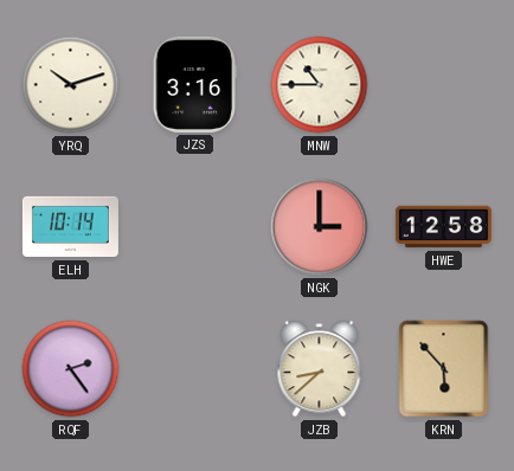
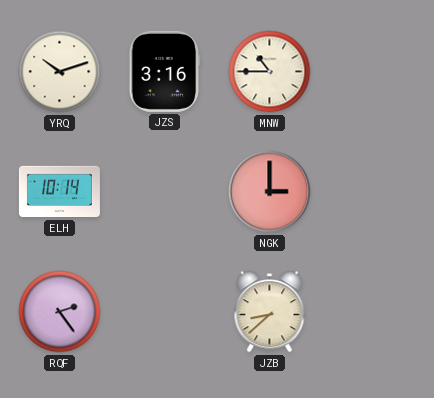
HWE: 12:58 -> none
KRN: 5:53 -> none
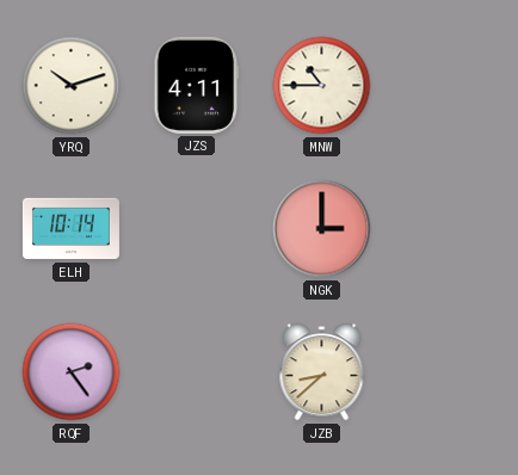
JZS: 3:16 -> 4:11
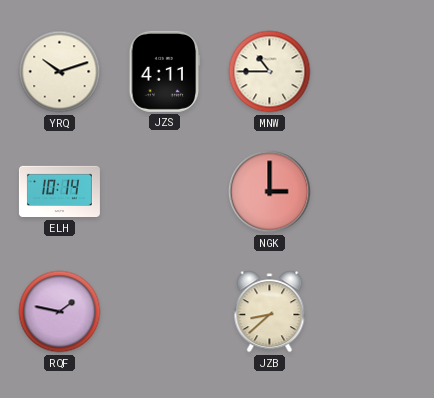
RQF: 2:24 -> 1:47
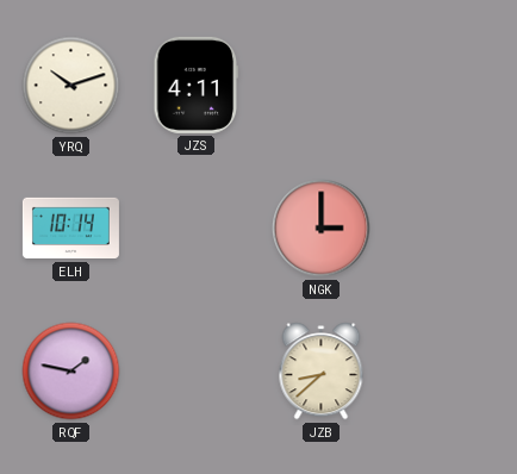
MNW: 10:45 -> none
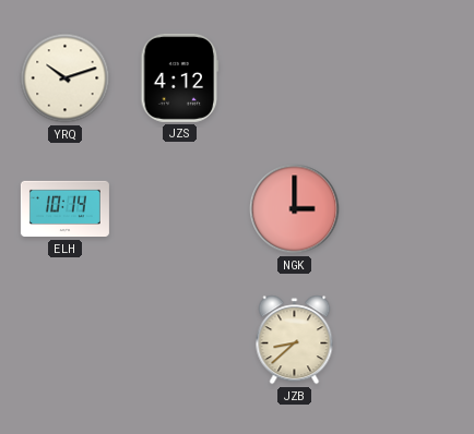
JZS: 4:11 -> 4:12
RQF: 1:47 -> none
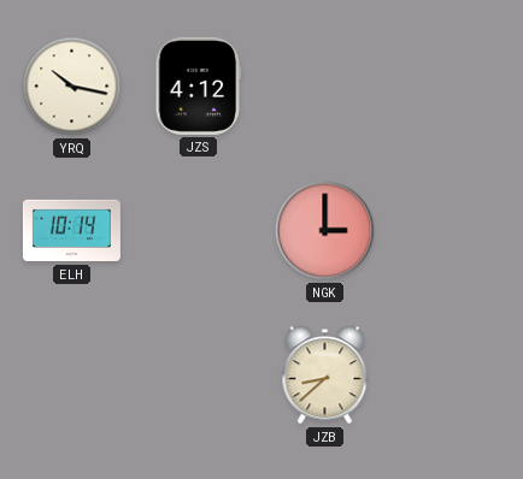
YRQ: 10:12 -> 10:17
